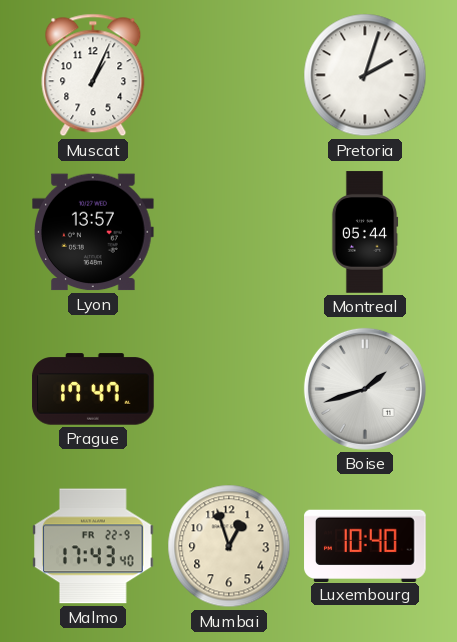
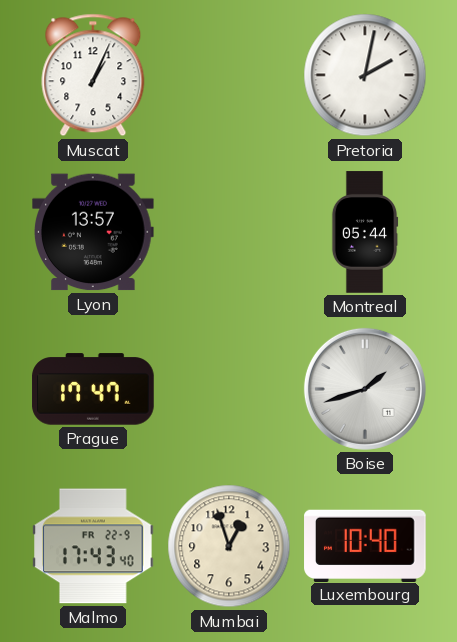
Pretoria: 2:03 -> 2:02
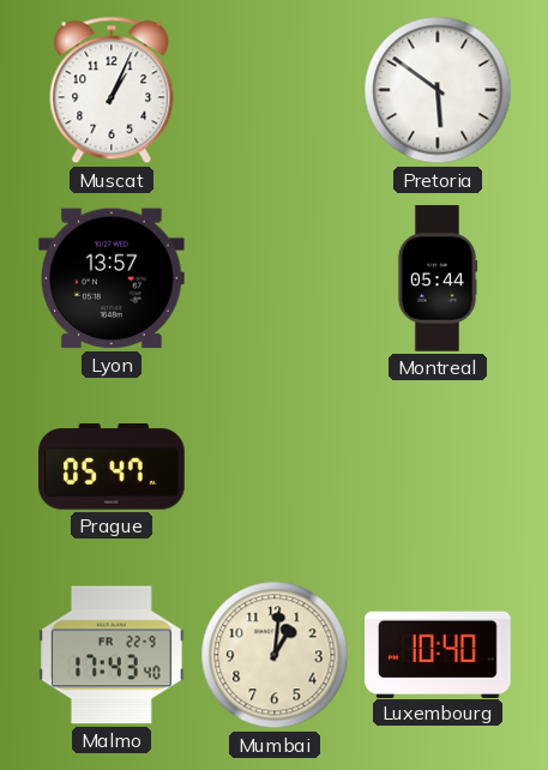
Pretoria: 2:02 -> 5:51
Prague: 17:47 -> 05:47
Boise: 1:42 -> none
Mumbai: 12:57 -> 1:01
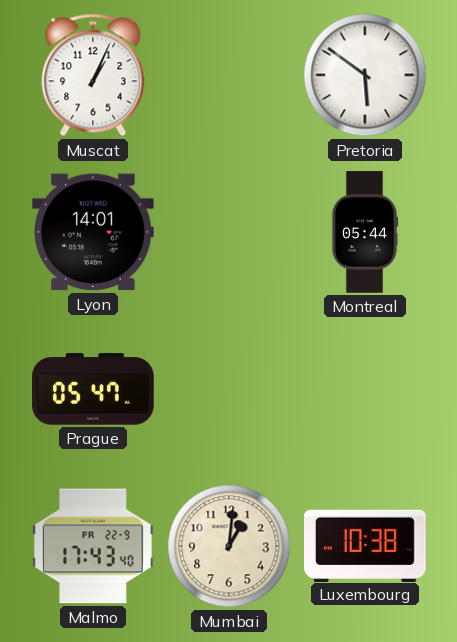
Lyon: 13:57 -> 14:01
Luxembourg: 10:40 -> 10:38
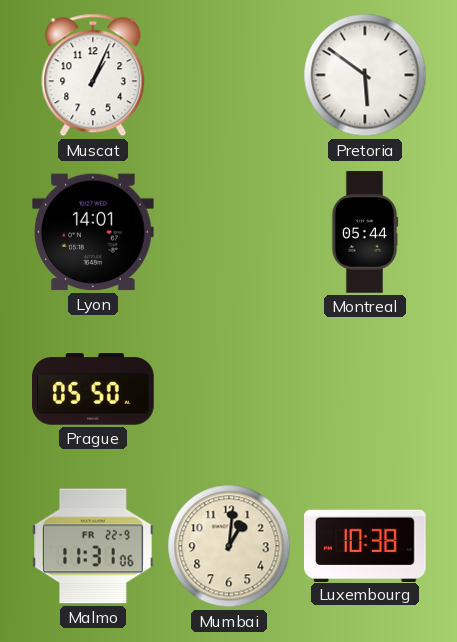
Prague: 05:47 -> 05:50
Malmo: 17:43 -> 11:31
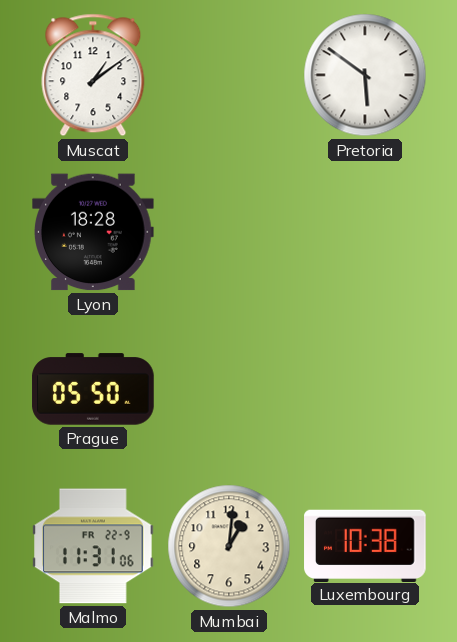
Muscat: 1:04 -> 1:09
Lyon: 14:01 -> 18:28
Montreal: 05:44 -> none
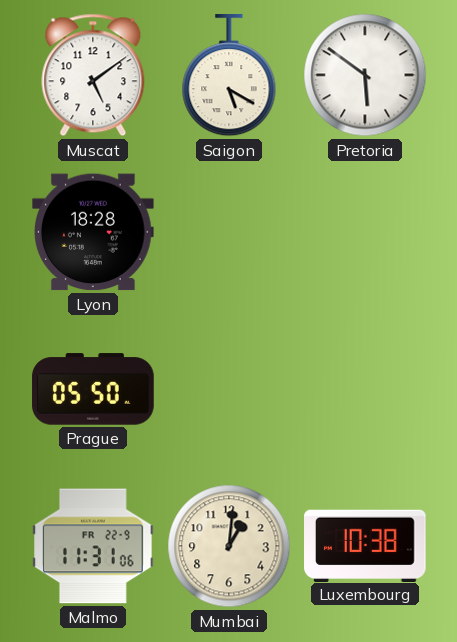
Muscat: 1:09 -> 5:09
Saigon: none -> 5:20
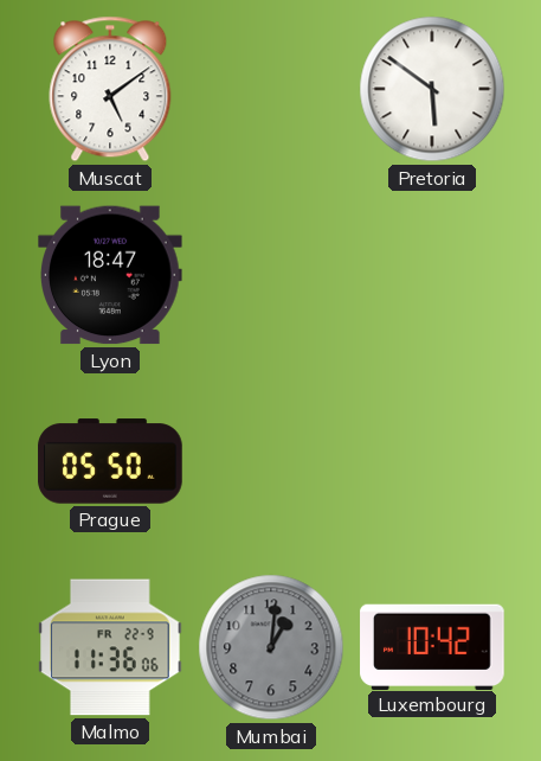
Saigon: 5:20 -> none
Lyon: 18:28 -> 18:47
Malmo: 11:31 -> 11:36
Mumbai dial: cream -> grey
Luxembourg: 10:38 -> 10:42
